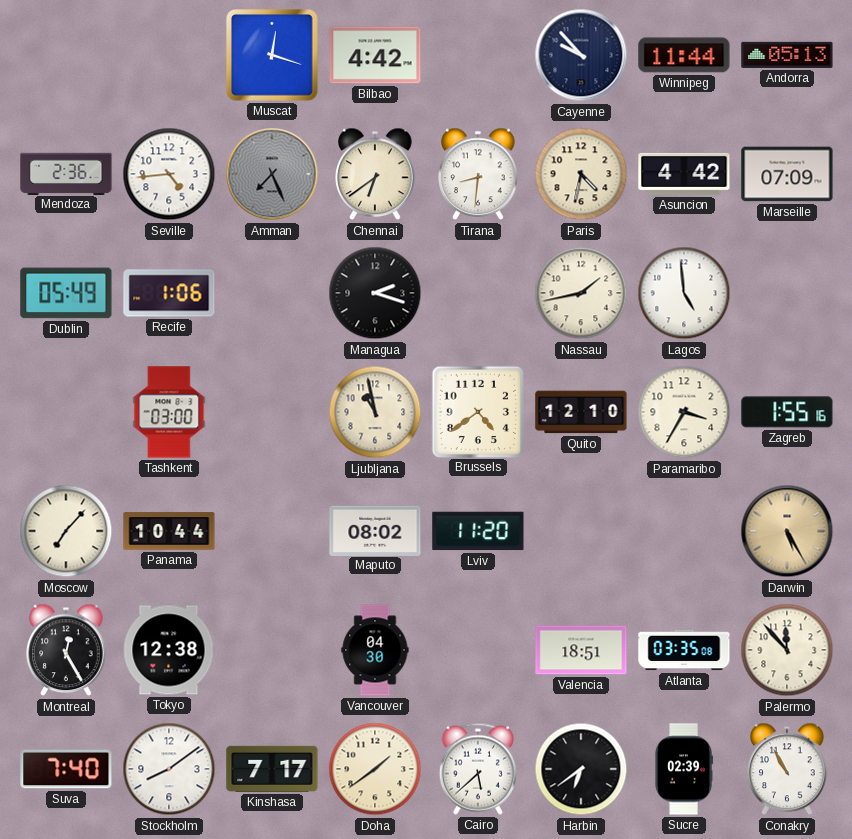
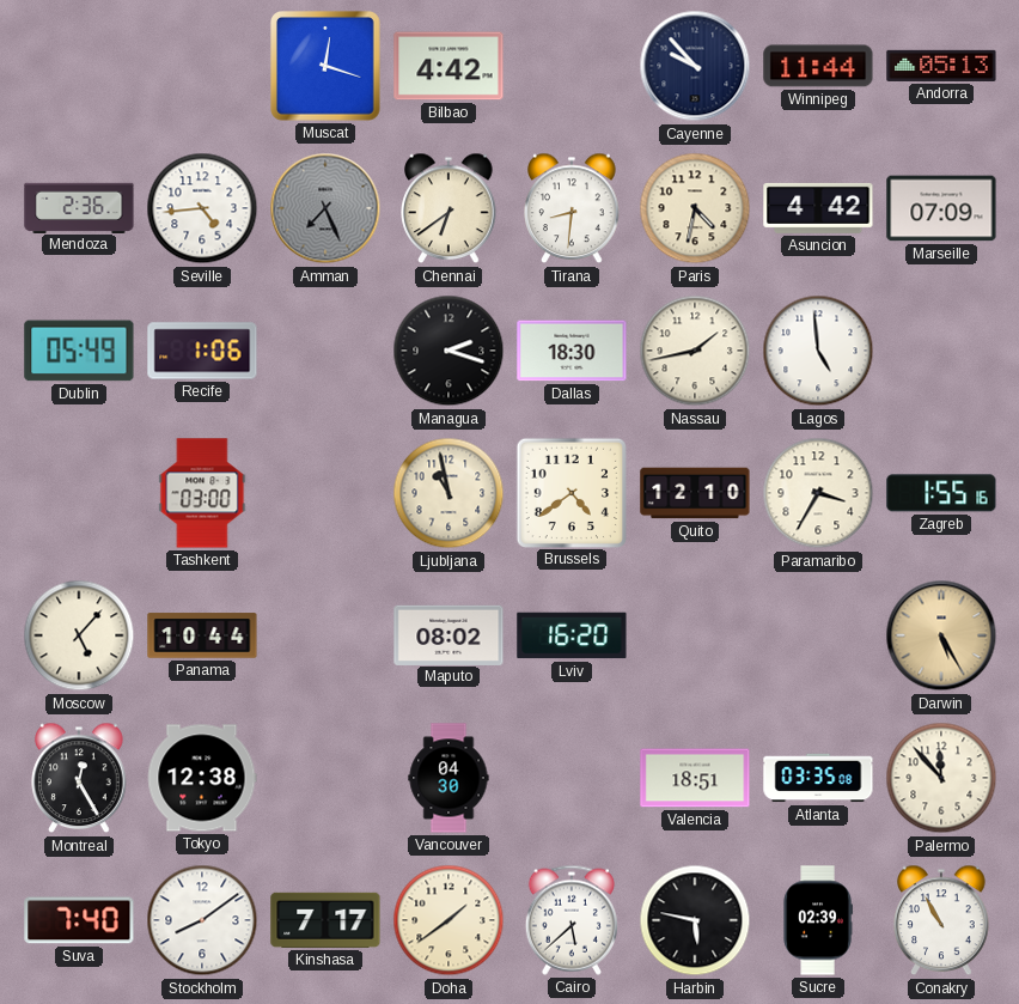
Dallas: none -> 18:30
Moscow: 7:07 -> 5:07
Lviv: 11:20 -> 16:20
Harbin: 6:39 -> 5:47
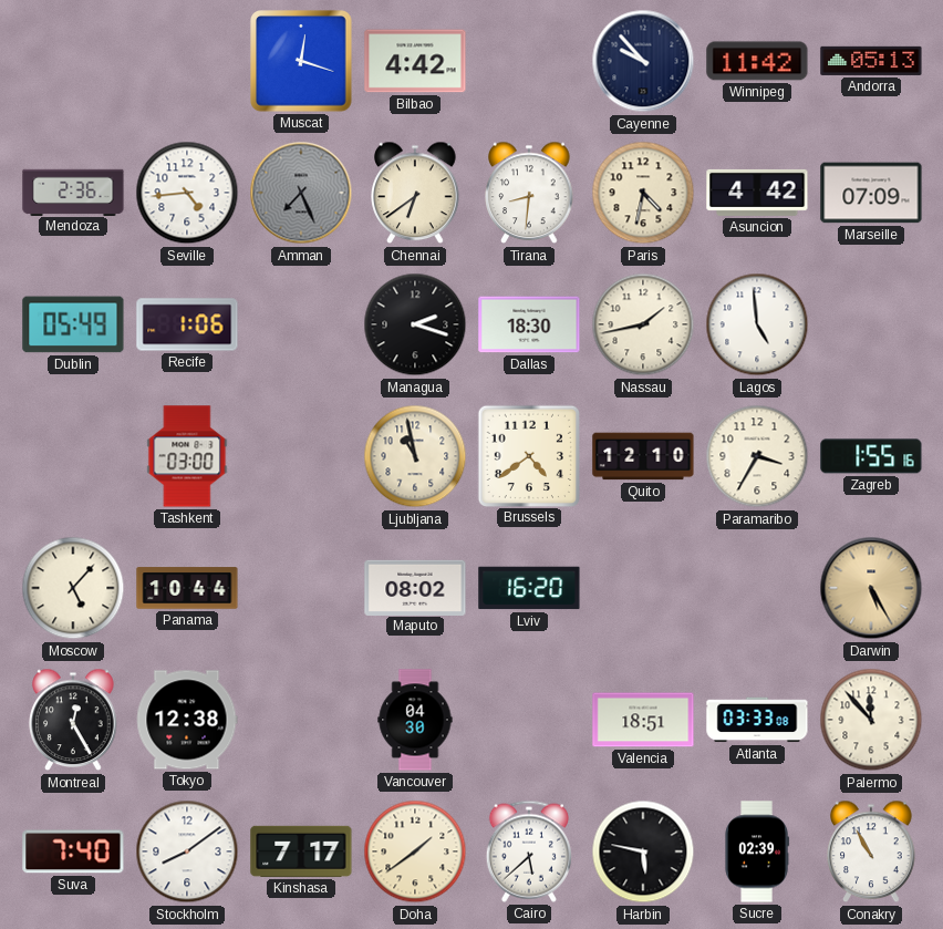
Winnipeg: 11:44 -> 11:42
Atlanta: 03:35 -> 03:33
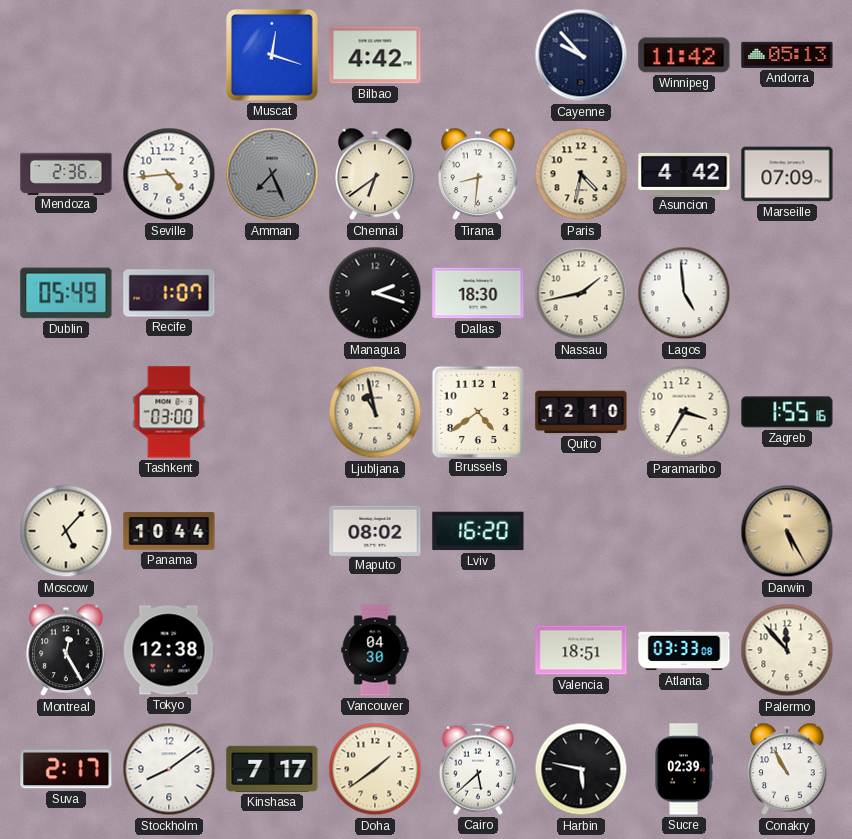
Recife: 1:06 -> 1:07
Suva: 7:40 -> 2:17
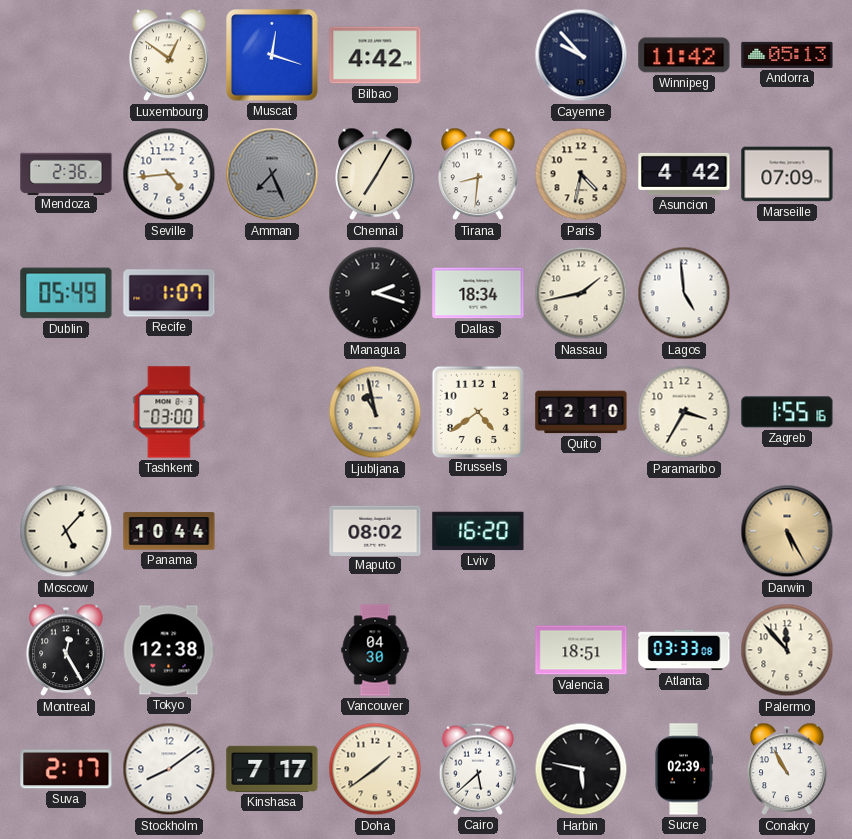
Luxembourg: none -> 12:51
Chennai: 6:39 -> 7:05
Dallas: 18:30 -> 18:34
